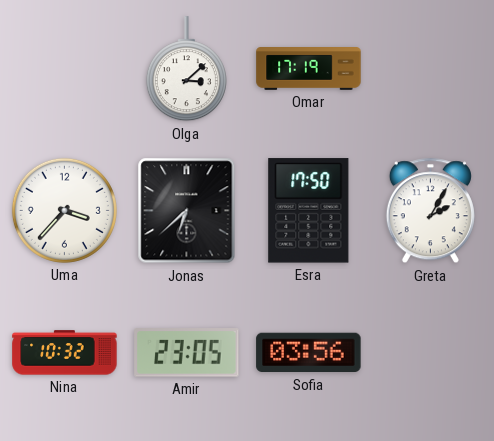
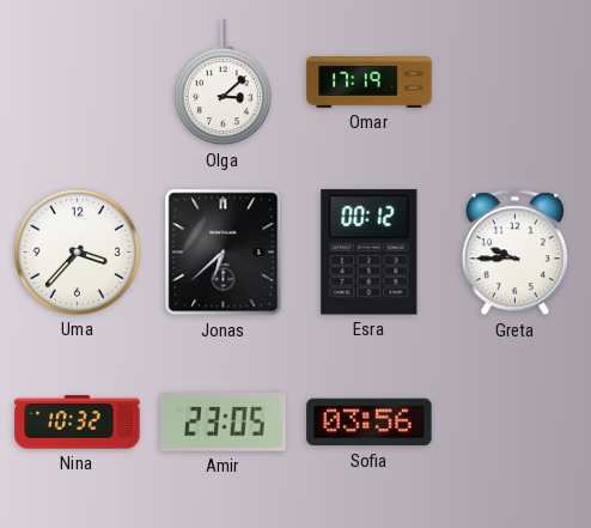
Esra: 17:50 -> 00:12
Greta: 2:05 -> 9:45
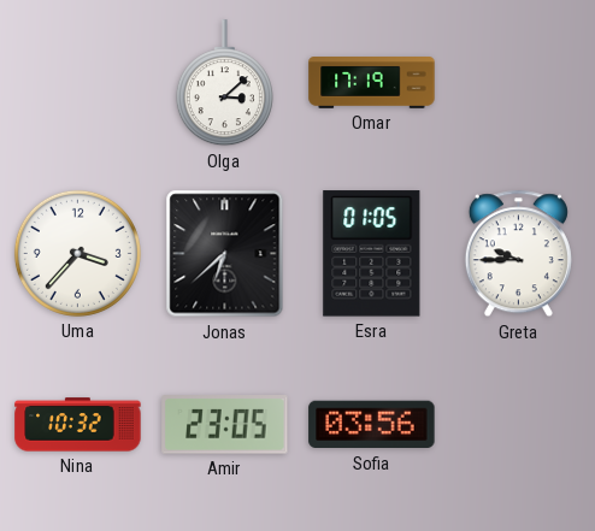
Esra: 00:12 -> 01:05
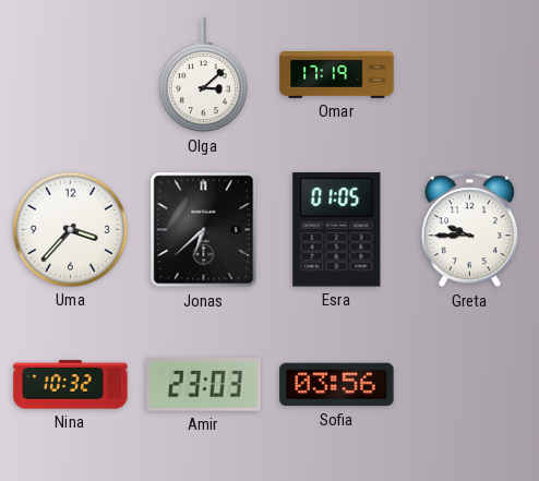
Amir: 23:05 -> 23:03
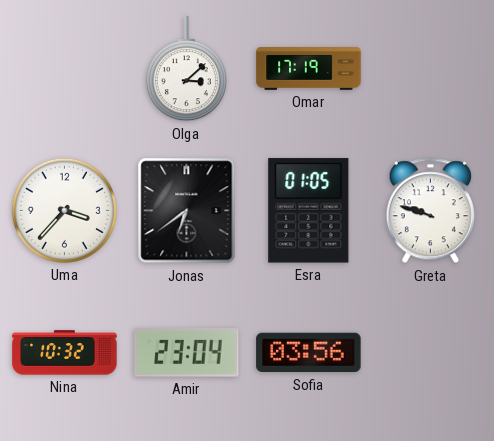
Jonas: 6:38 -> 6:39
Greta: 9:45 -> 9:48
Amir: 23:03 -> 23:04
